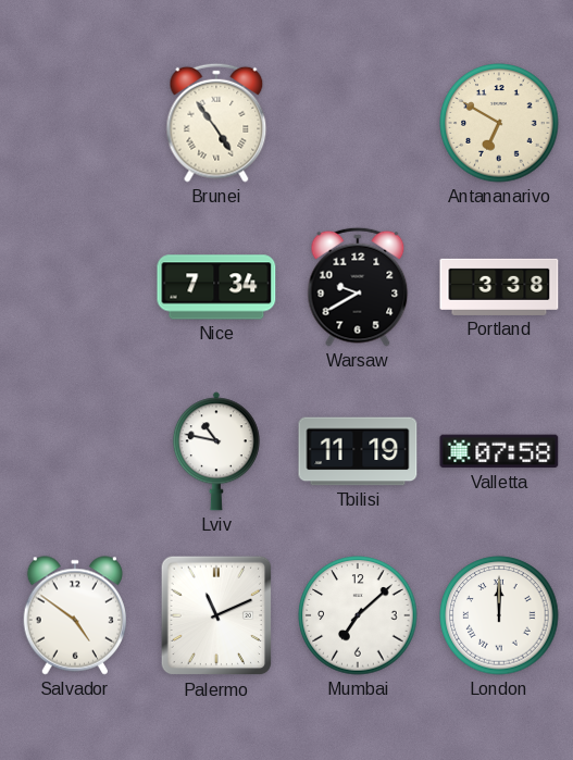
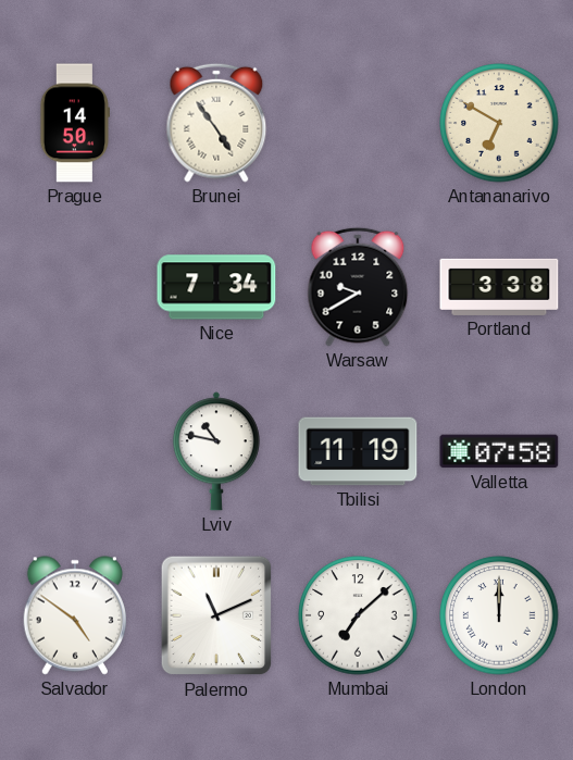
Prague: none -> 14:50
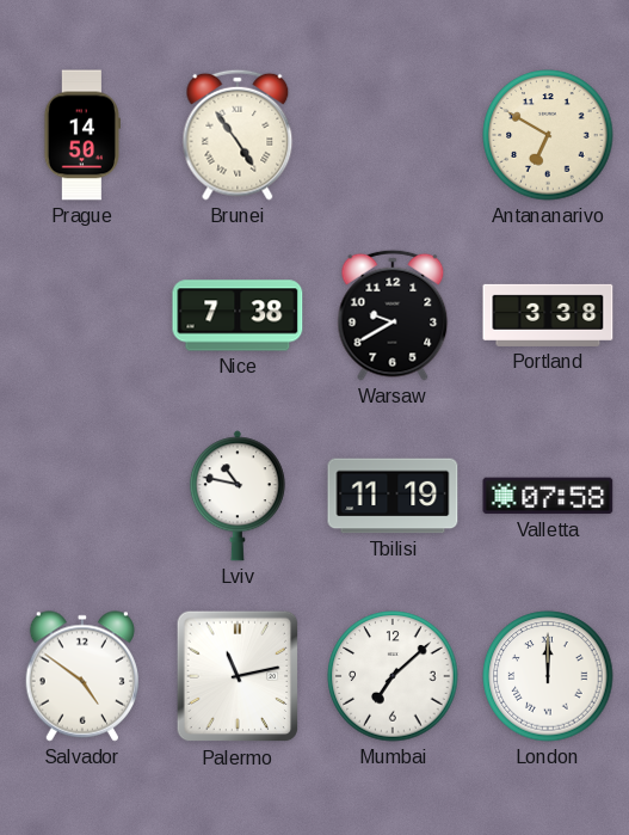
Nice: 7:34 -> 7:38
Palermo: 11:11 -> 11:13
